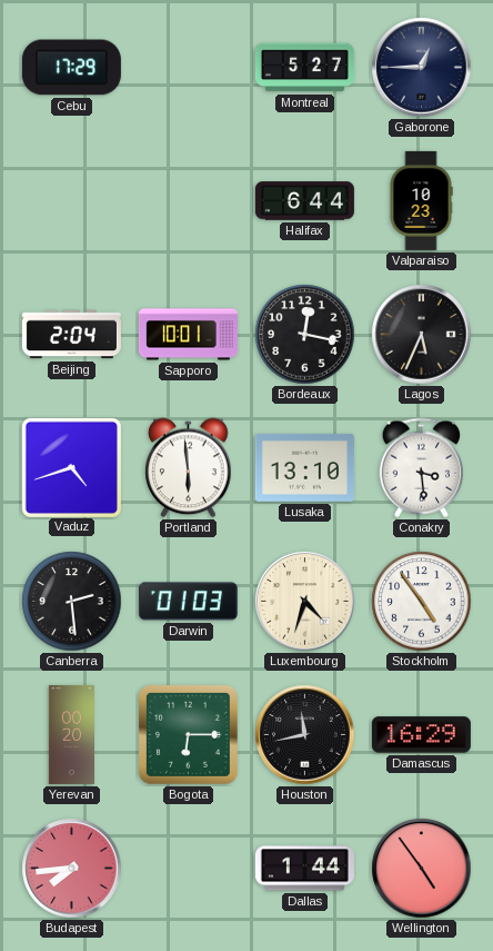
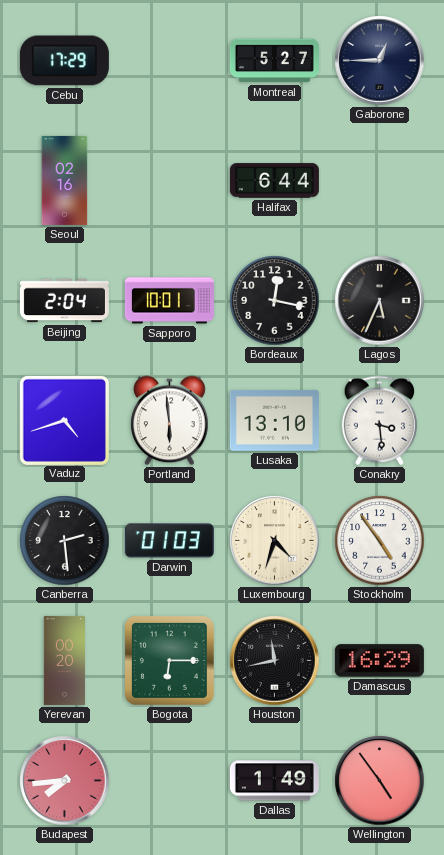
Seoul: none -> 02:16
Valparaiso: 10:23 -> none
Dallas: 1:44 -> 1:49
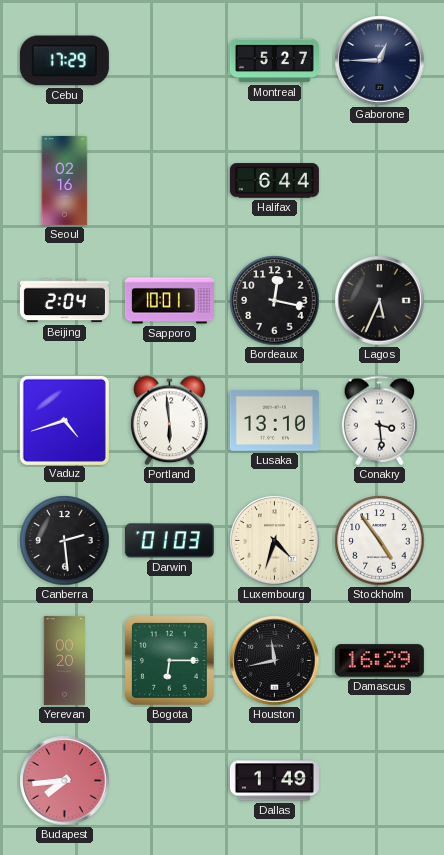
Wellington: 4:54 -> none
